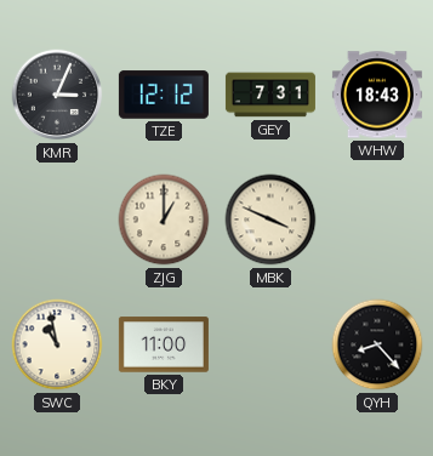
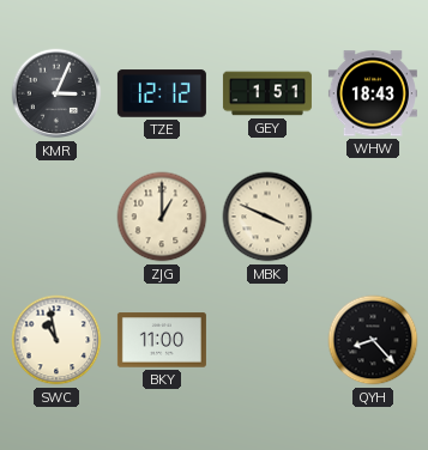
GEY: 7:31 -> 1:51
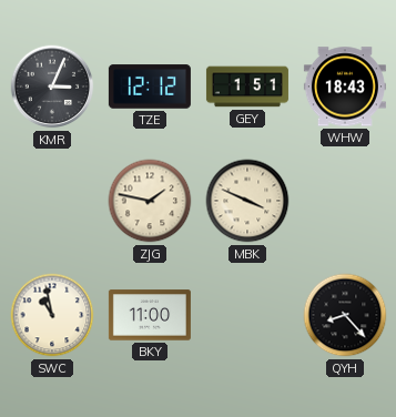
ZJG: 1:00 -> 1:47
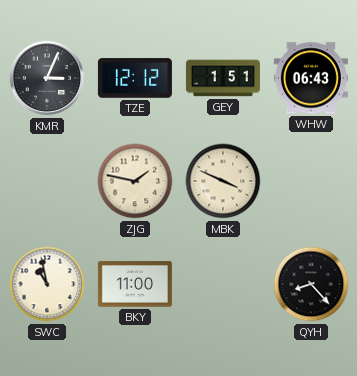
WHW: 18:43 -> 06:43
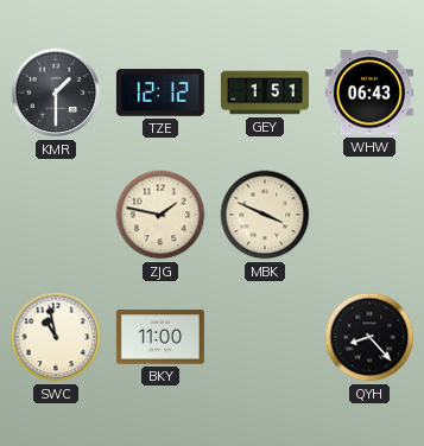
KMR: 3:04 -> 1:30
